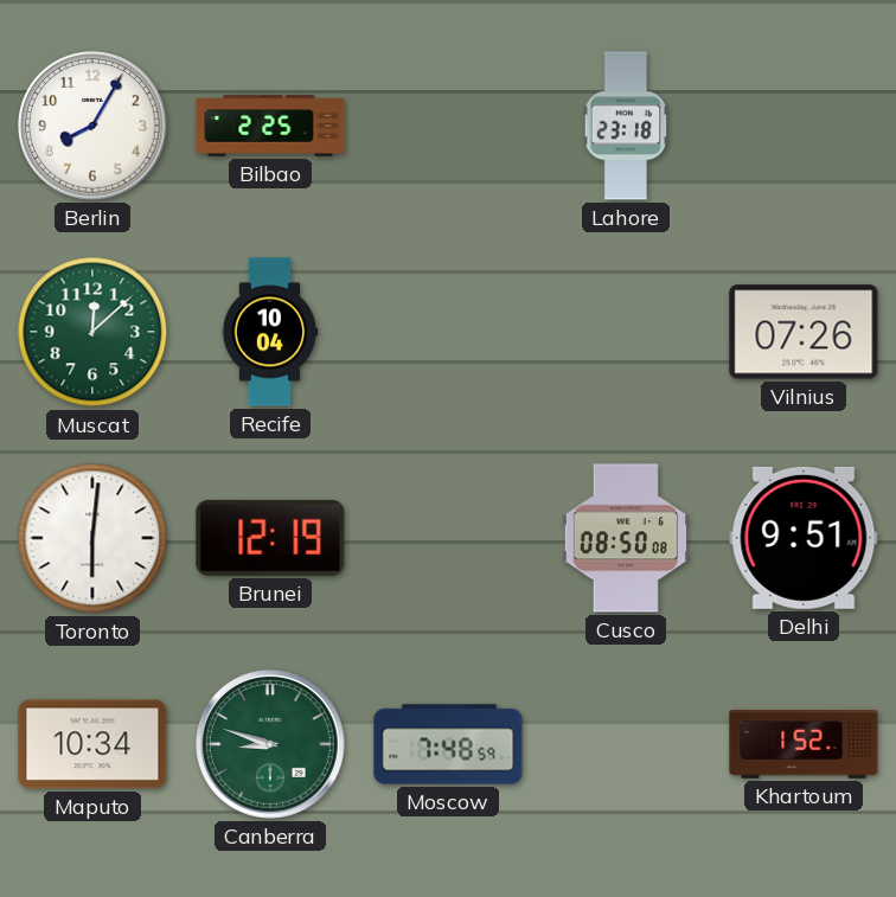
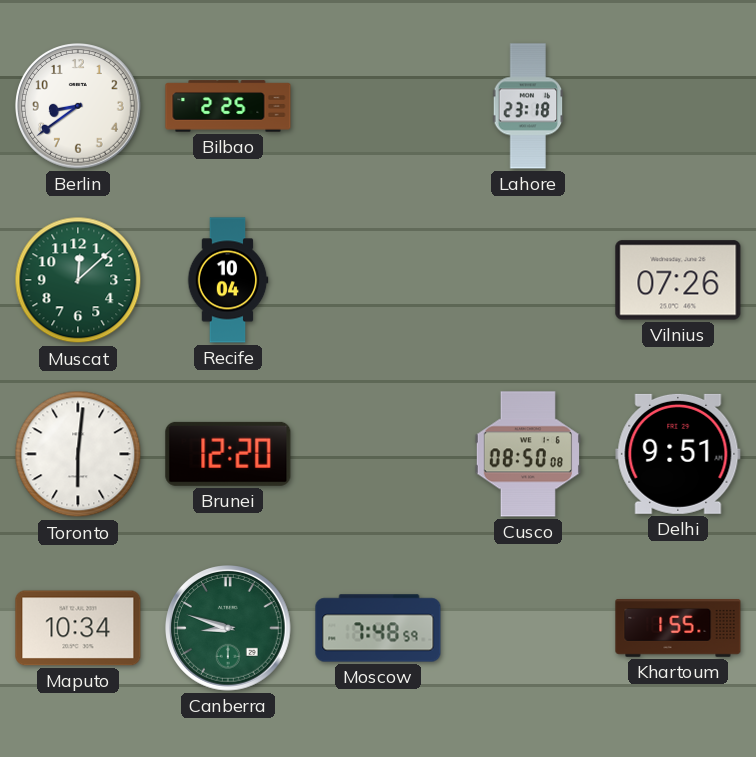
Berlin: 8:05 -> 8:39
Brunei: 12:19 -> 12:20
Khartoum: 1:52 -> 1:55
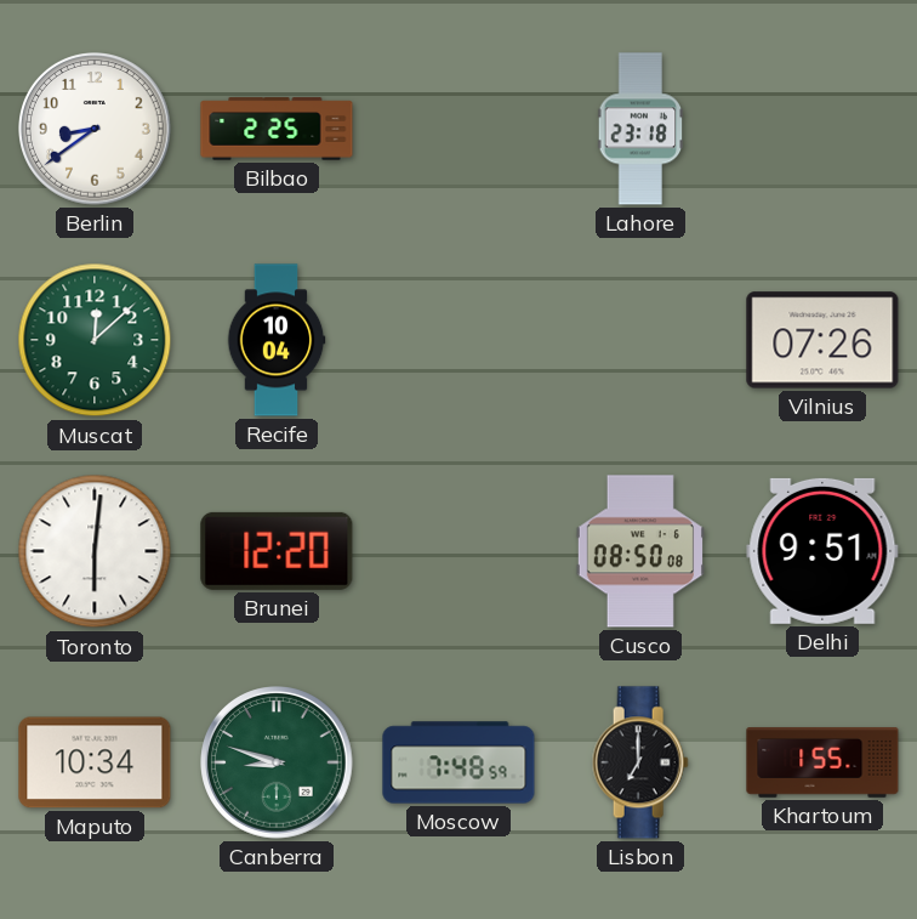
Lisbon: none -> 7:00
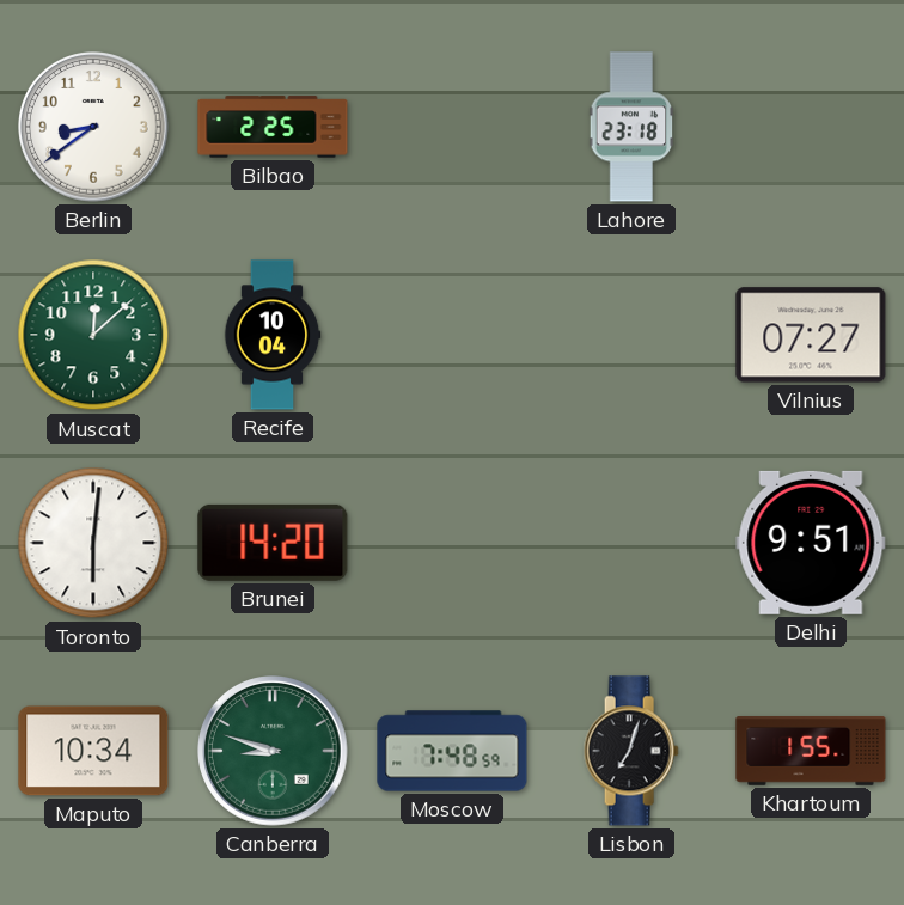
Vilnius: 07:26 -> 07:27
Brunei: 12:20 -> 14:20
Cusco: 08:50 -> none
Lisbon: 7:00 -> 7:03
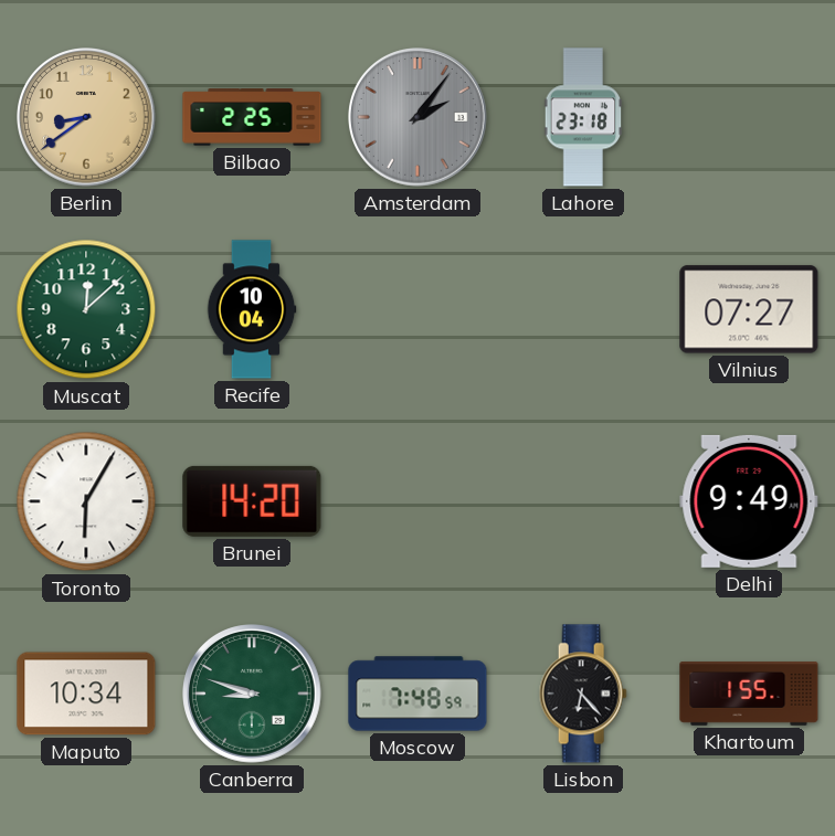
Berlin dial: white -> champagne
Amsterdam: none -> 2:06
Toronto: 6:01 -> 6:05
Delhi: 9:51 -> 9:49
Lisbon: 7:03 -> 6:23
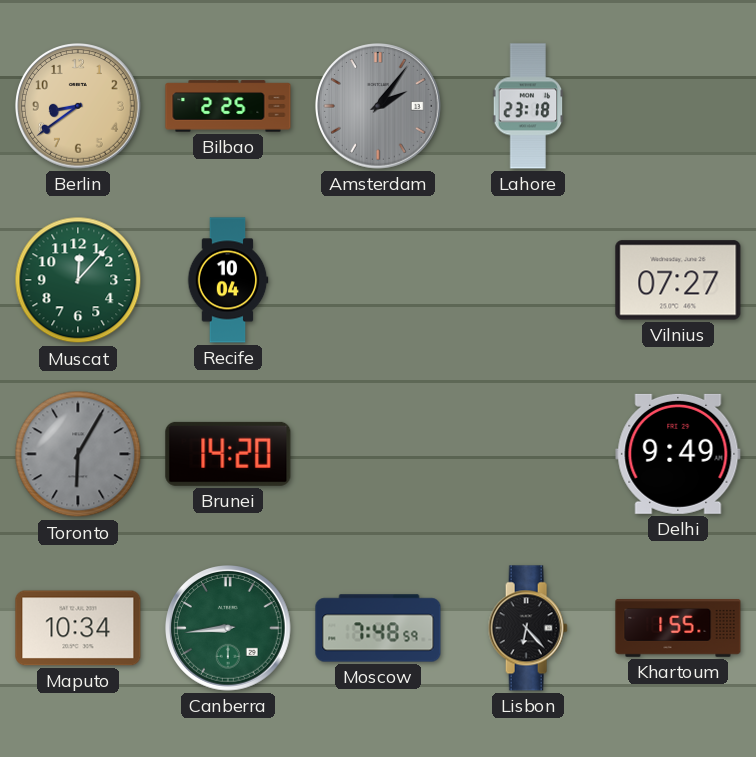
Muscat: 12:08 -> 12:07
Toronto dial: white -> grey
Canberra: 8:48 -> 8:44
